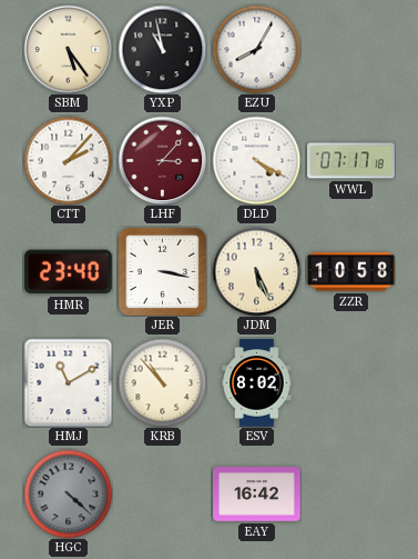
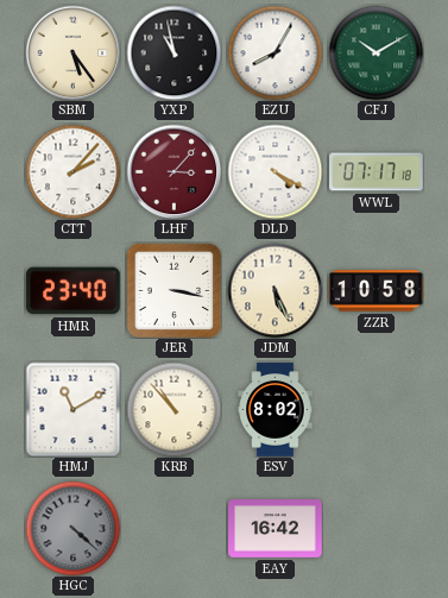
CFJ: none -> 10:10
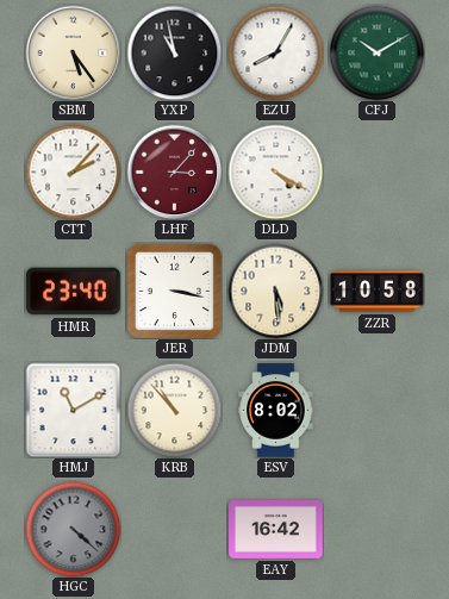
WWL: 07:17 -> none
JDM: 5:26 -> 5:29
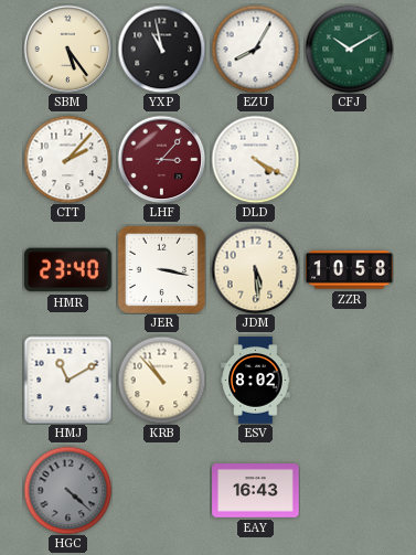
EAY: 16:42 -> 16:43
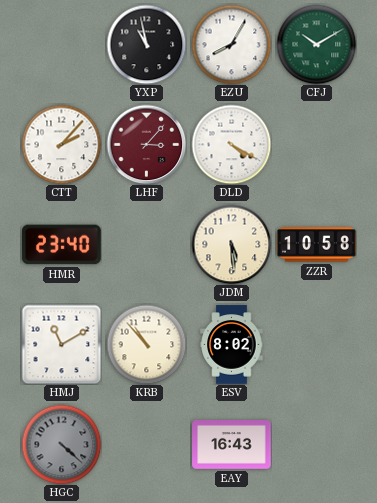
SBM: 5:24 -> none
JER: 3:17 -> none
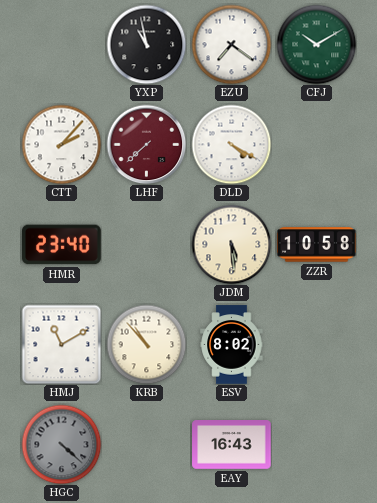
EZU: 8:05 -> 7:21
LHF: 3:07 -> 7:38
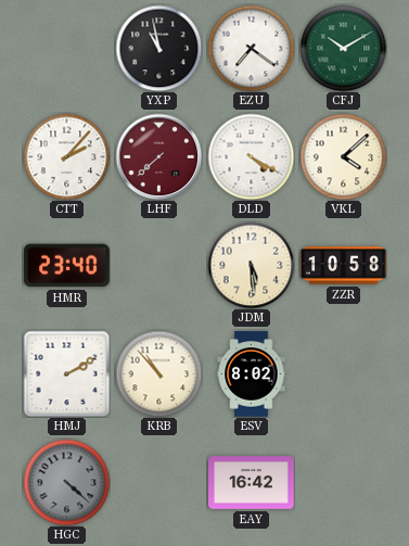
VKL: none -> 4:08
HMJ: 11:10 -> 2:10
EAY: 16:43 -> 16:42
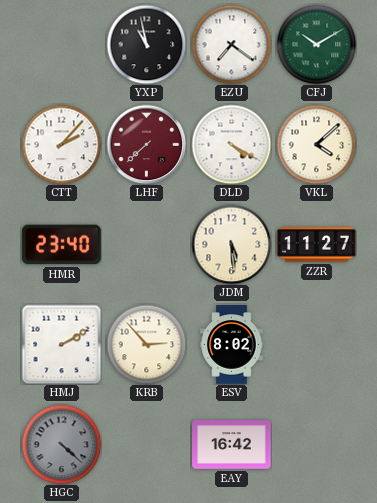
ZZR: 10:58 -> 11:27
KRB: 10:53 -> 2:53
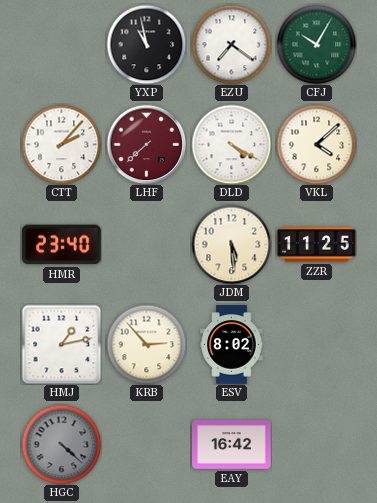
CFJ: 10:10 -> 10:05
ZZR: 11:27 -> 11:25
HMJ: 2:10 -> 1:13
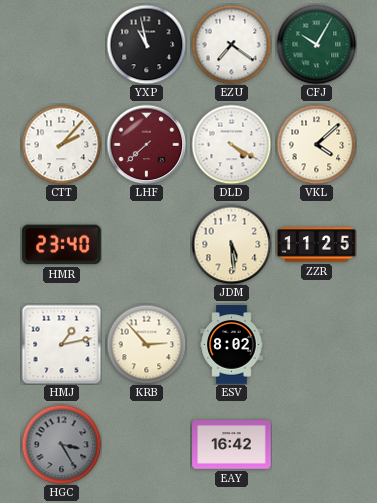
HGC: 4:22 -> 3:25
